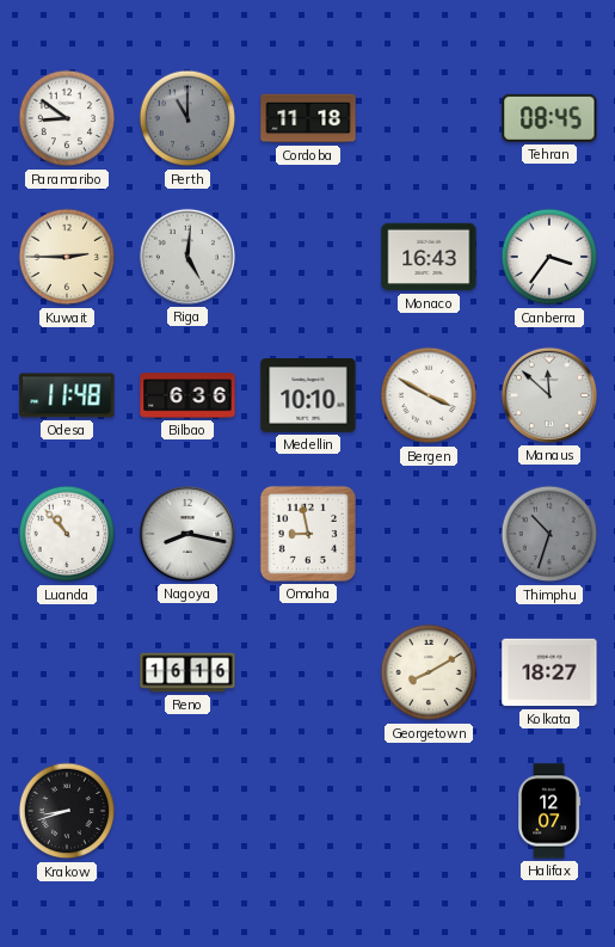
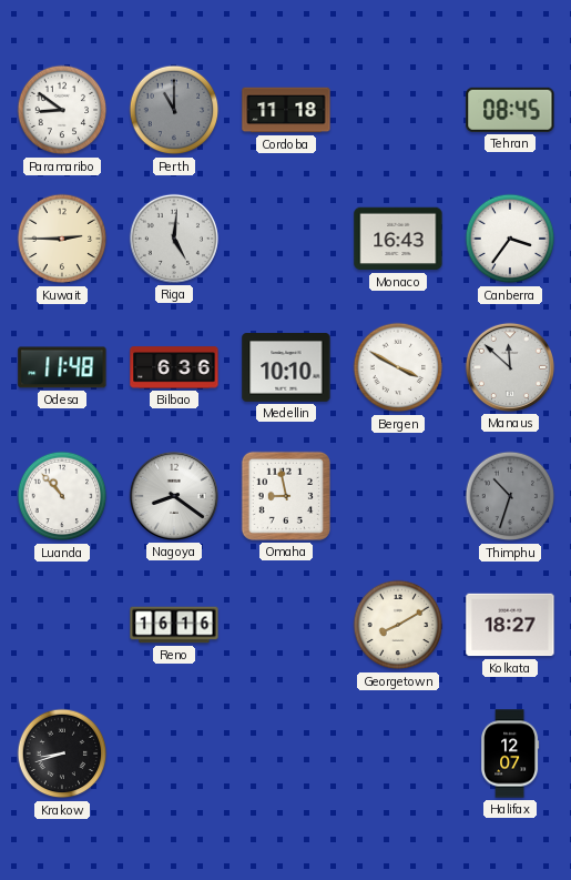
Nagoya: 8:17 -> 8:21
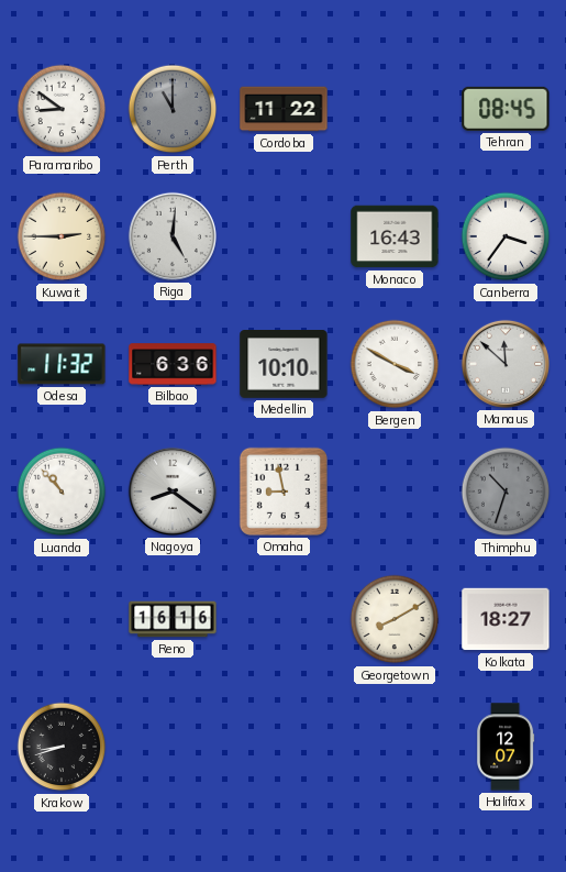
Cordoba: 11:18 -> 11:22
Odesa: 11:48 -> 11:32
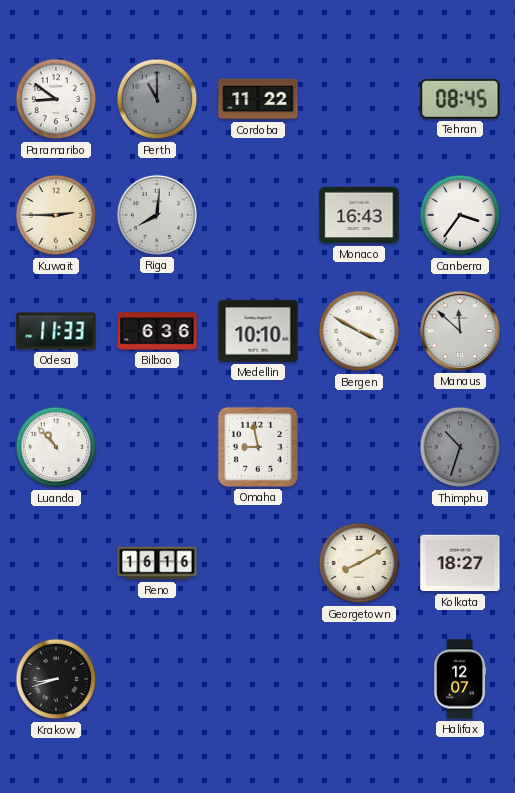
Riga: 5:01 -> 8:01
Odesa: 11:32 -> 11:33
Nagoya: 8:21 -> none
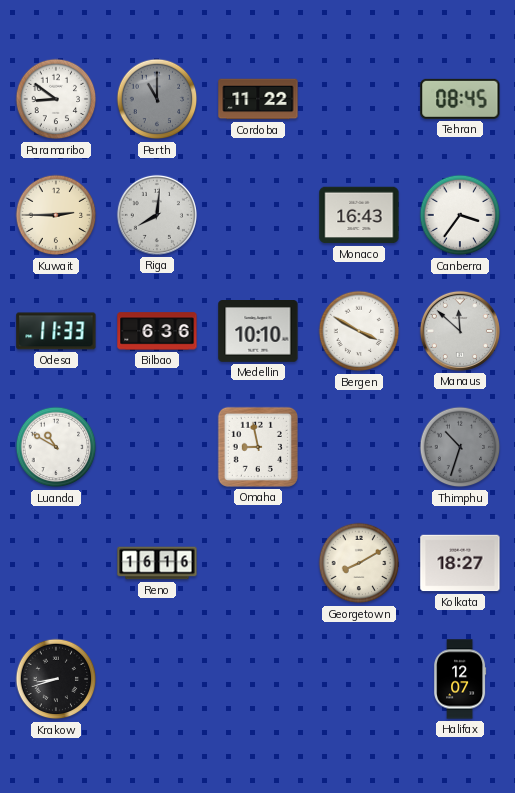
Luanda: 10:53 -> 10:50
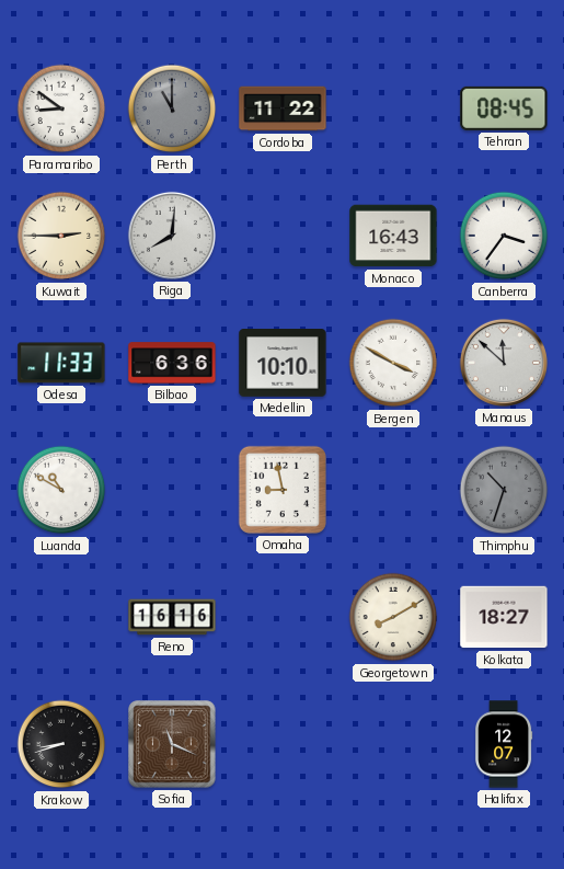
Sofia: none -> 11:19
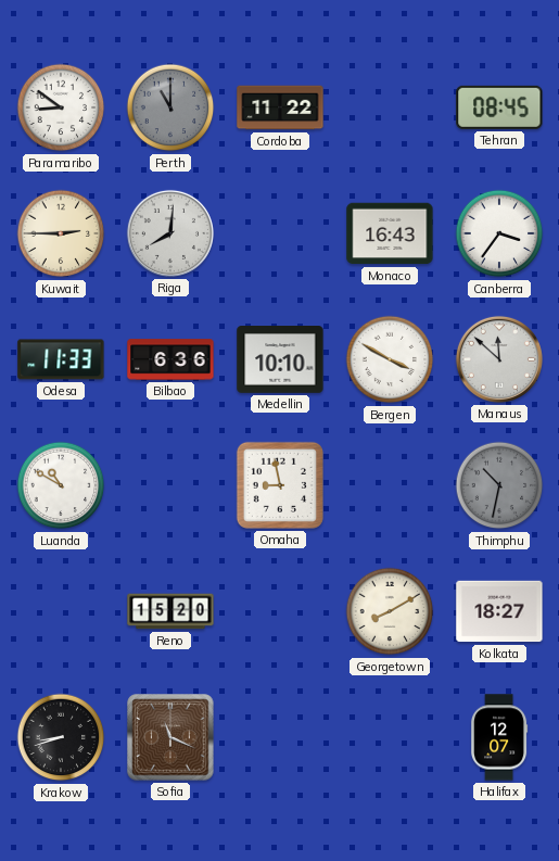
Thimphu: 10:33 -> 10:32
Reno: 16:16 -> 15:20
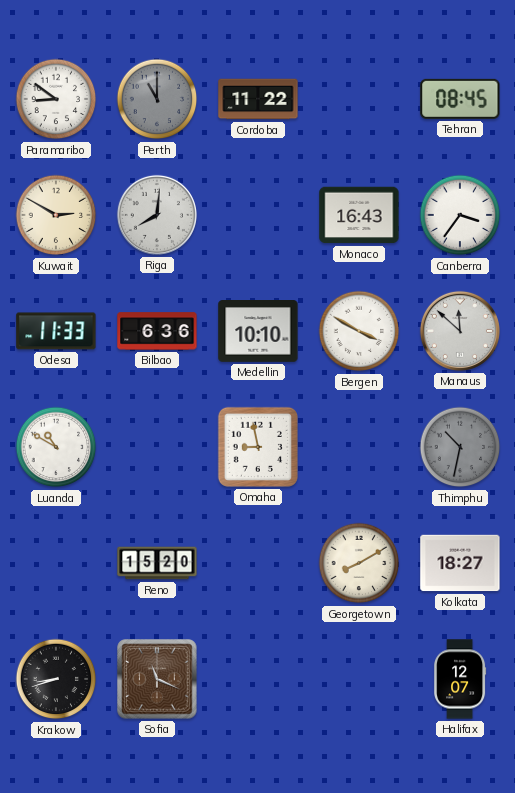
Kuwait: 2:45 -> 2:50
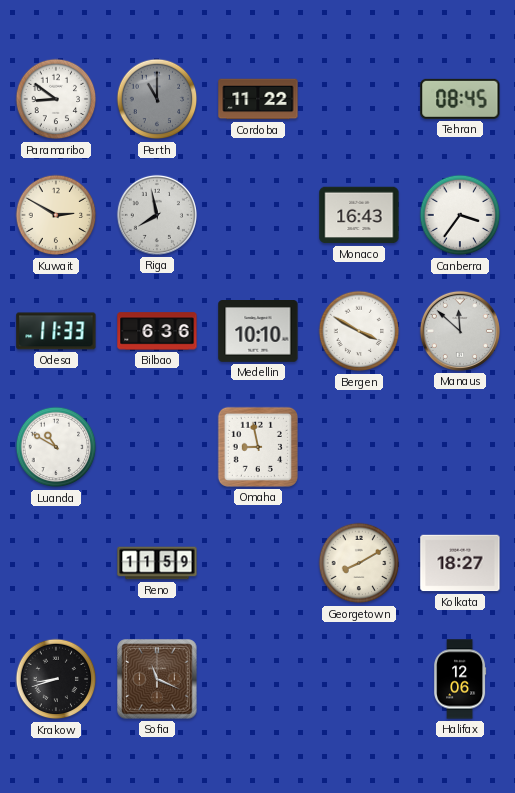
Riga: 8:01 -> 7:58
Thimphu: 10:32 -> none
Reno: 15:20 -> 11:59
Halifax: 12:07 -> 12:06
